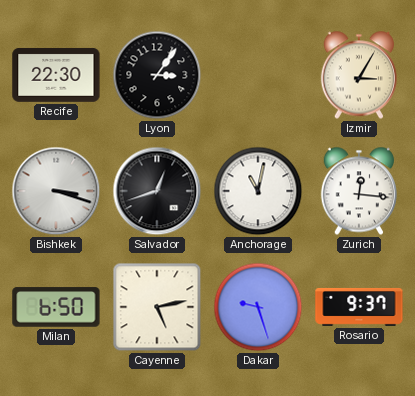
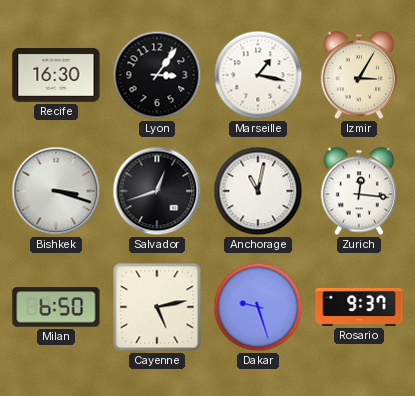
Recife: 22:30 -> 16:30
Marseille: none -> 1:17
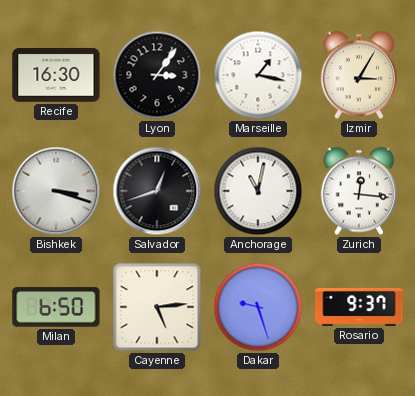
Cayenne: 5:13 -> 5:14
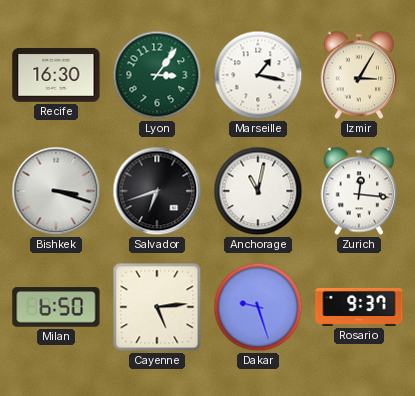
Lyon dial: black -> green
Salvador: 12:42 -> 6:42
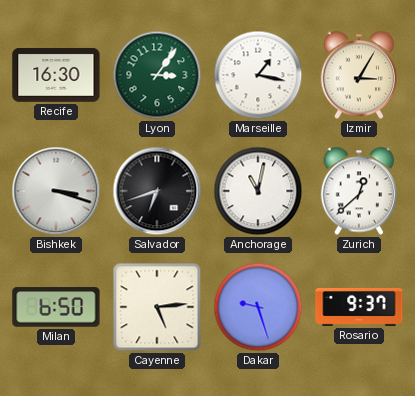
Zurich: 12:16 -> 12:38
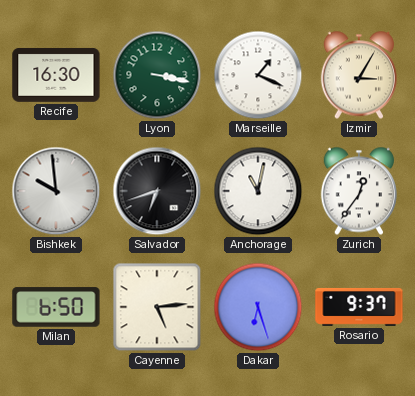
Lyon: 3:06 -> 3:17
Marseille: 1:17 -> 1:19
Bishkek: 3:18 -> 9:59
Zurich: 12:38 -> 12:36
Dakar: 9:27 -> 6:27
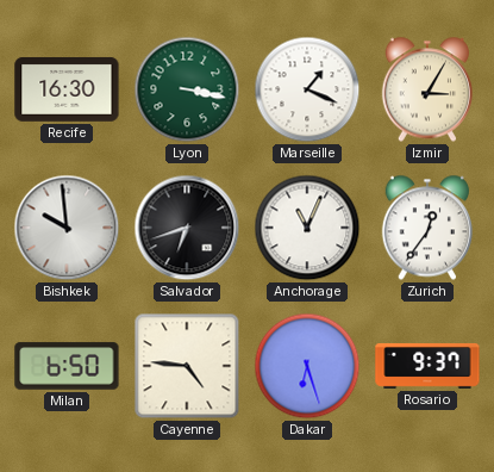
Anchorage: 11:02 -> 11:04
Cayenne: 5:14 -> 4:46
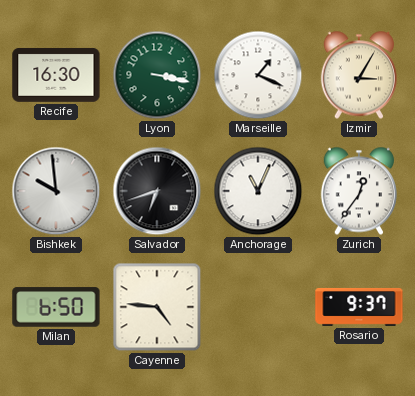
Dakar: 6:27 -> none
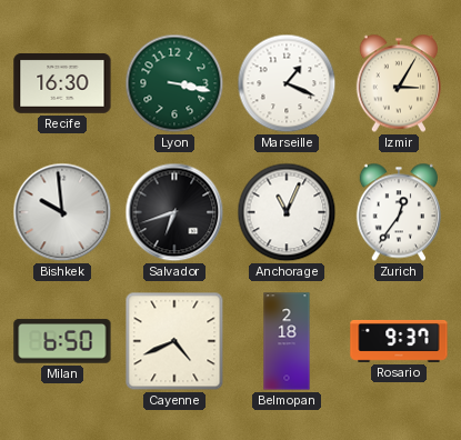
Cayenne: 4:46 -> 4:41
Belmopan: none -> 2:18
